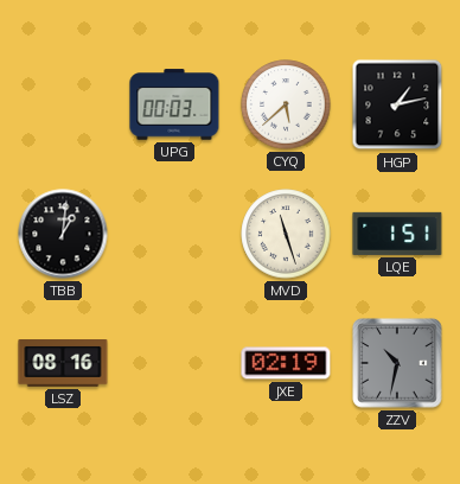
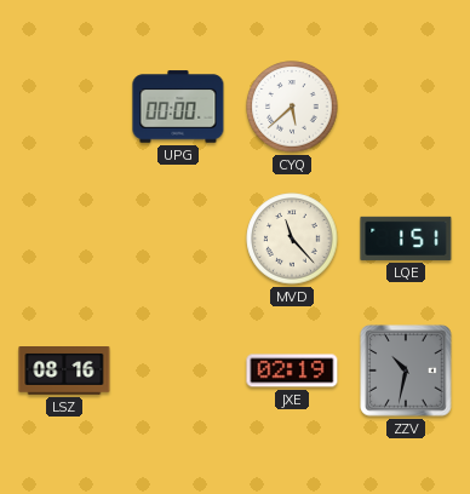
UPG: 00:03 -> 00:00
HGP: 1:13 -> none
TBB: 1:01 -> none
MVD: 11:27 -> 11:23
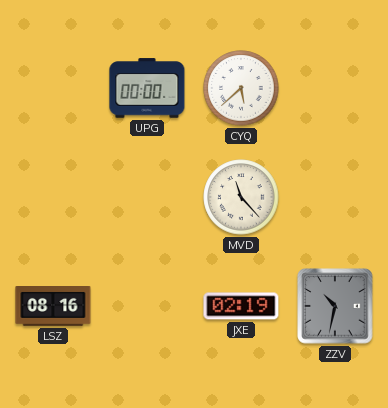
LQE: 1:51 -> none
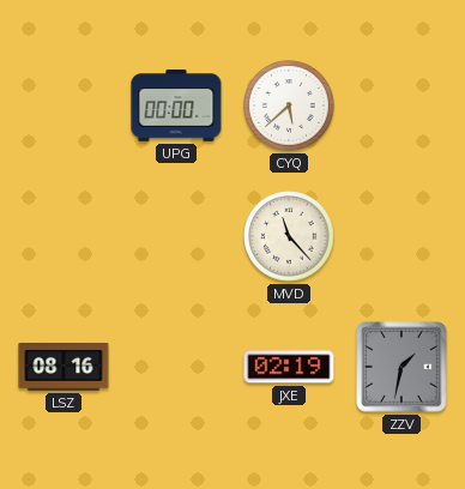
ZZV: 10:32 -> 1:32
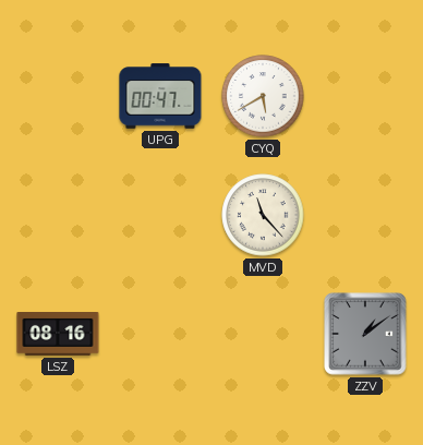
UPG: 00:00 -> 00:47
CYQ: 5:38 -> 5:40
JXE: 02:19 -> none
ZZV: 1:32 -> 1:09
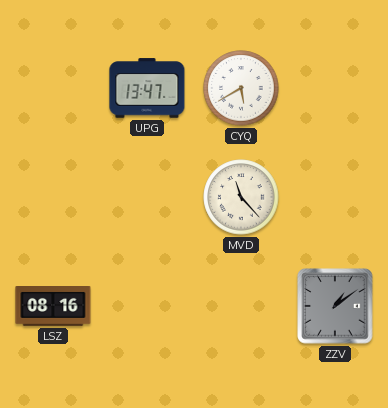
UPG: 00:47 -> 13:47
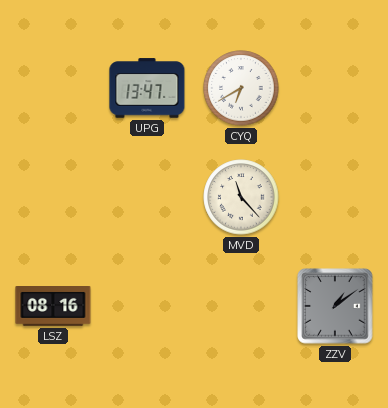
CYQ: 5:40 -> 6:40
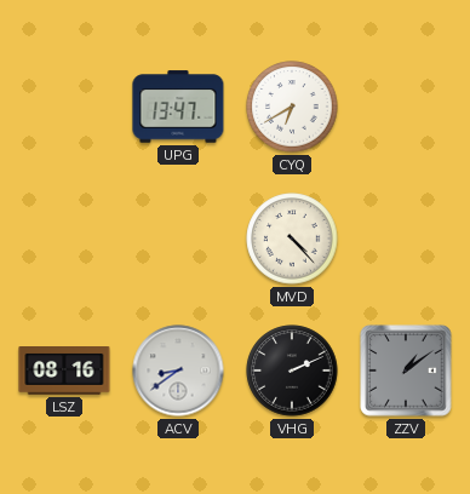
MVD: 11:23 -> 4:23
ACV: none -> 8:39
VHG: none -> 2:11
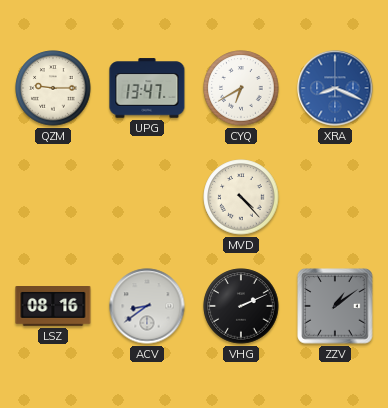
QZM: none -> 9:15
XRA: none -> 8:19
